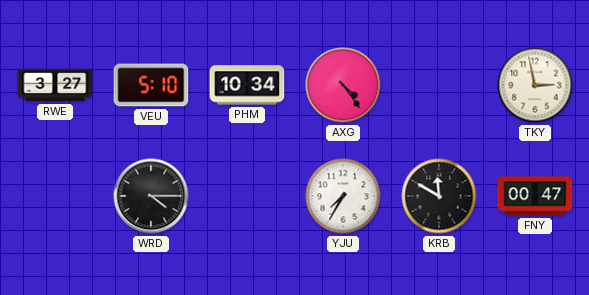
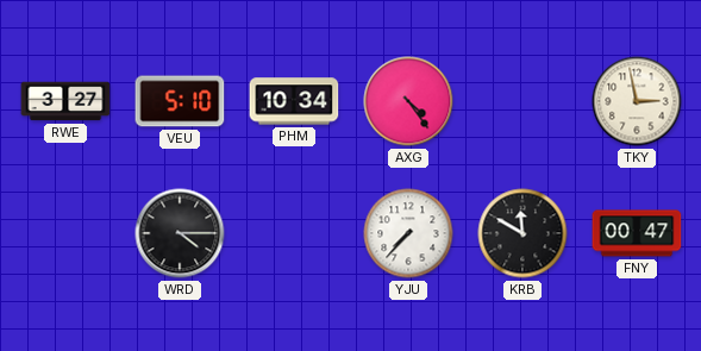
YJU: 7:35 -> 7:37
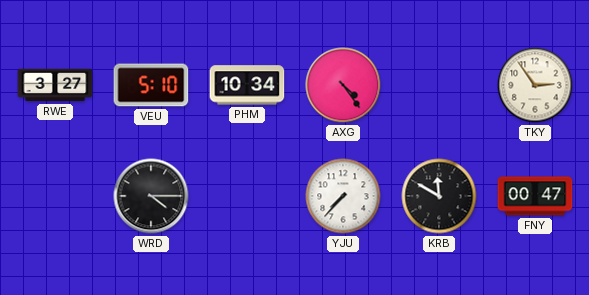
TKY: 2:58 -> 2:54
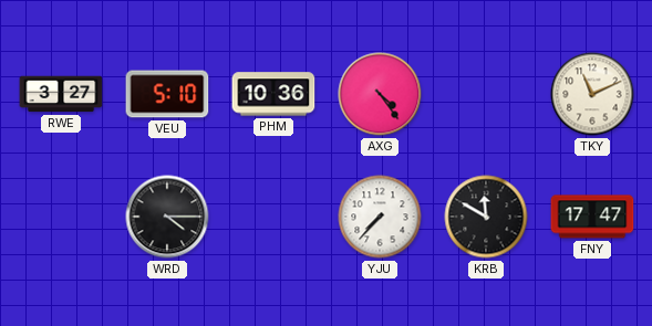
PHM: 10:34 -> 10:36
TKY: 2:54 -> 11:11
FNY: 00:47 -> 17:47
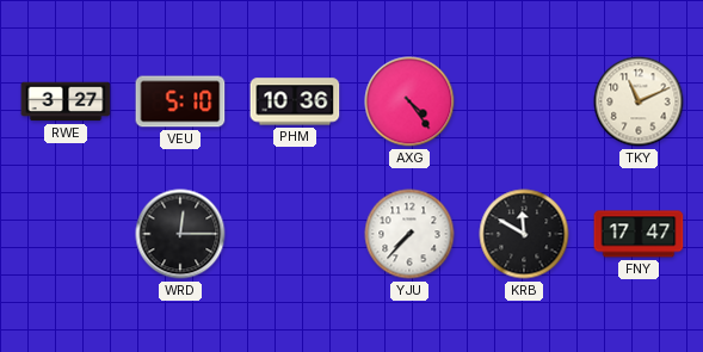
WRD: 4:15 -> 12:15
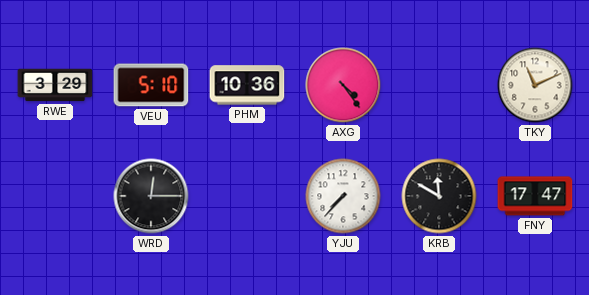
RWE: 3:27 -> 3:29
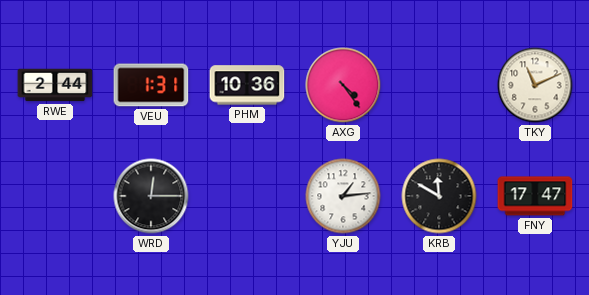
RWE: 3:29 -> 2:44
VEU: 5:10 -> 1:31
YJU: 7:37 -> 1:14
